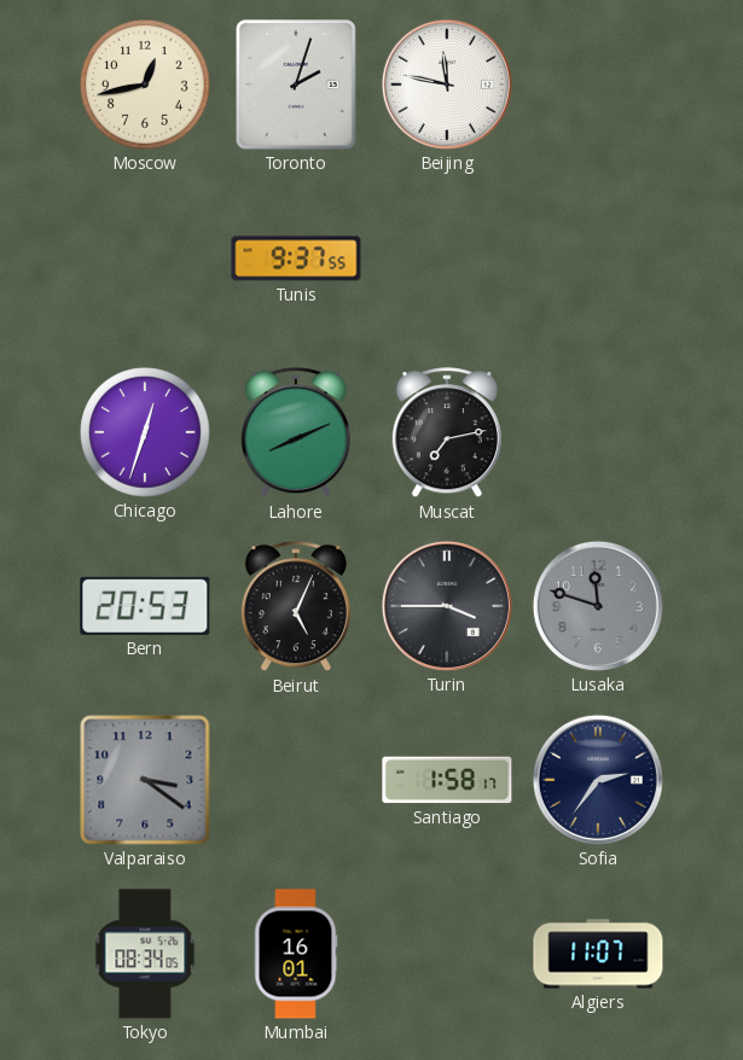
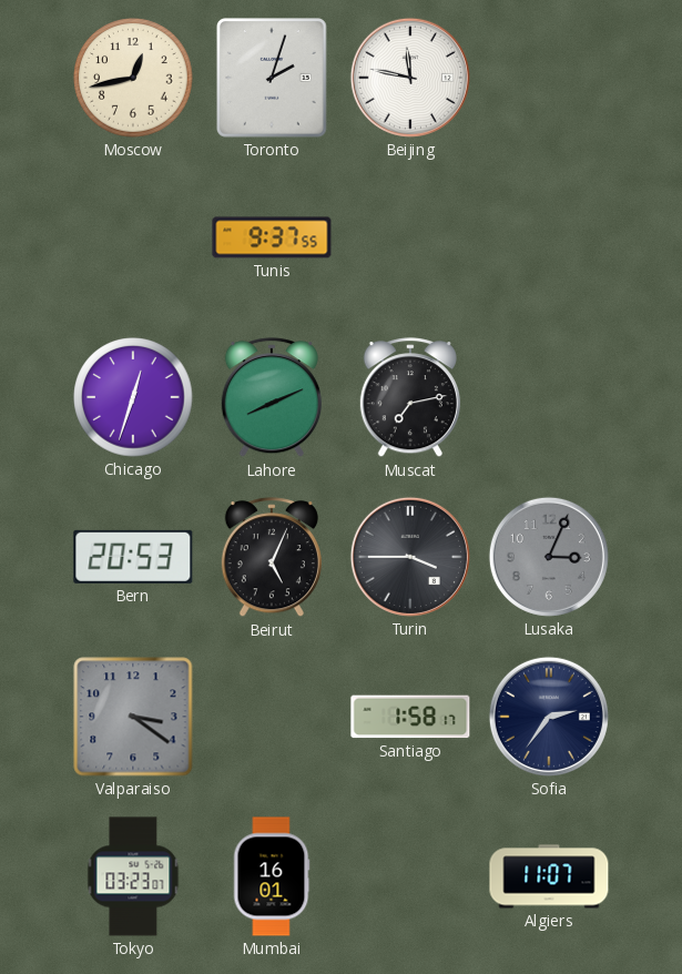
Lusaka: 11:48 -> 3:04
Tokyo: 08:34 -> 03:23
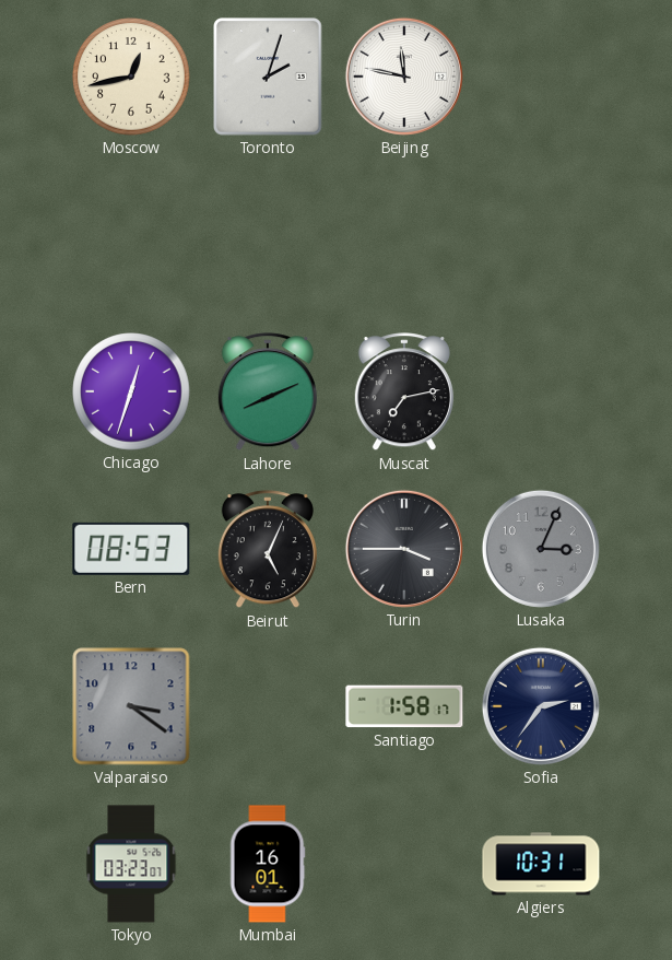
Tunis: 9:37 -> none
Bern: 20:53 -> 08:53
Algiers: 11:07 -> 10:31
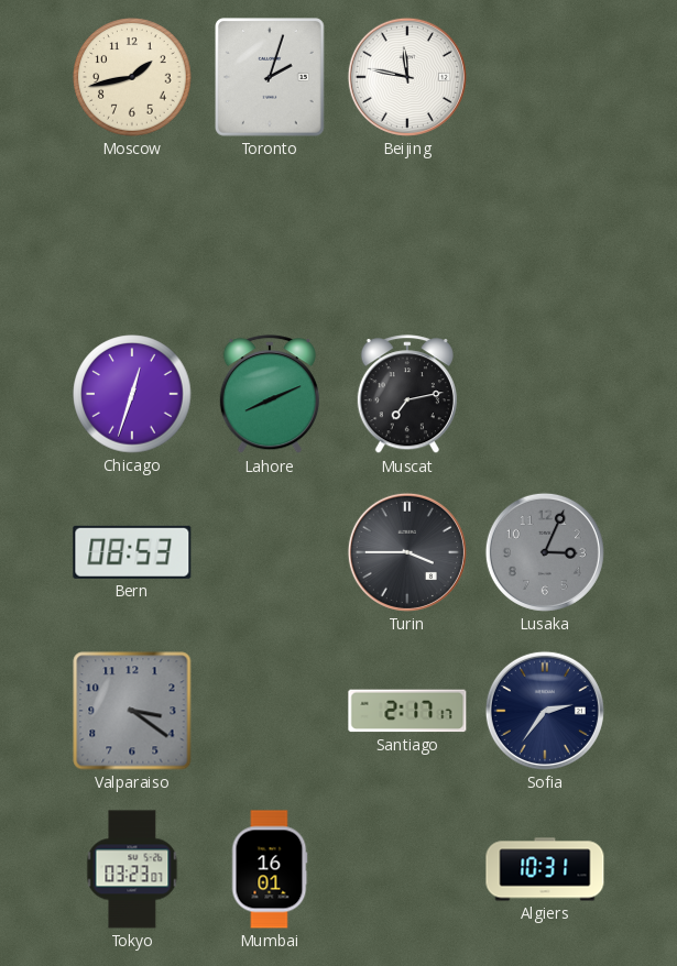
Moscow: 12:43 -> 1:43
Beirut: 5:04 -> none
Santiago: 1:58 -> 2:17
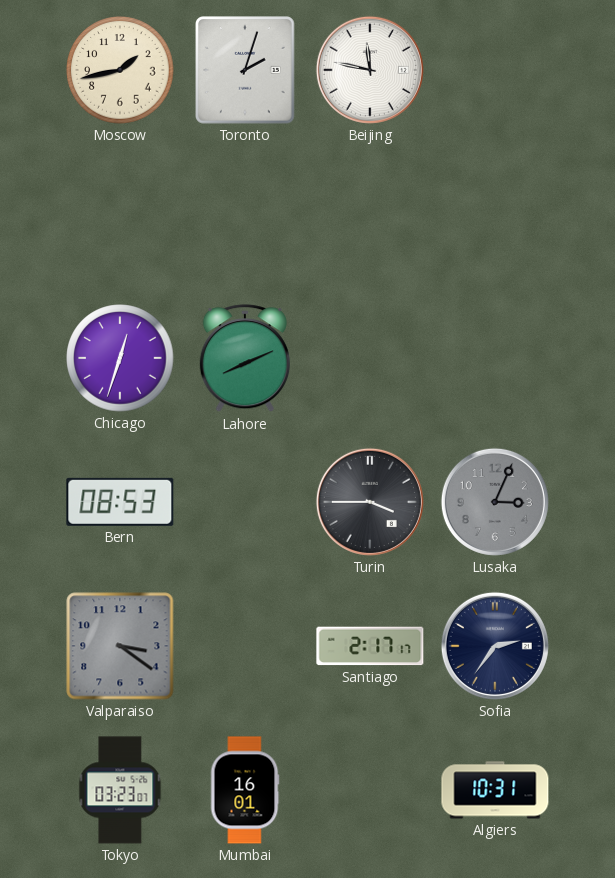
Muscat: 7:13 -> none
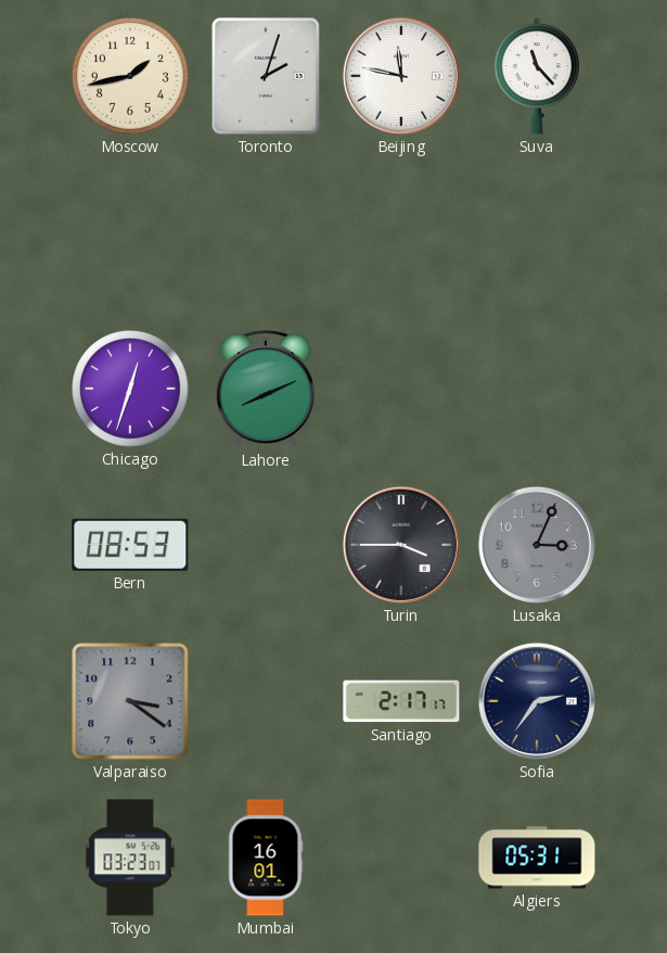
Suva: none -> 11:23
Algiers: 10:31 -> 05:31
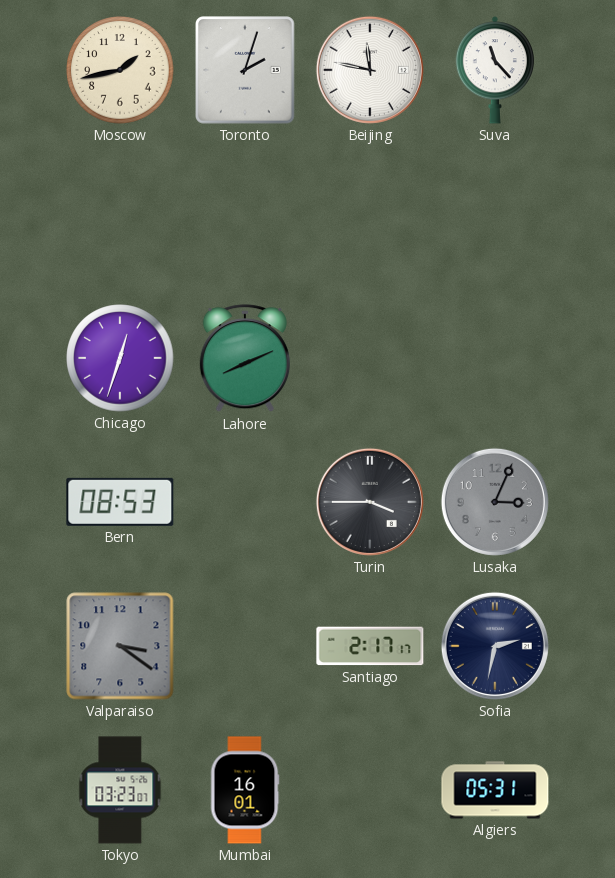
Sofia: 2:36 -> 2:32
